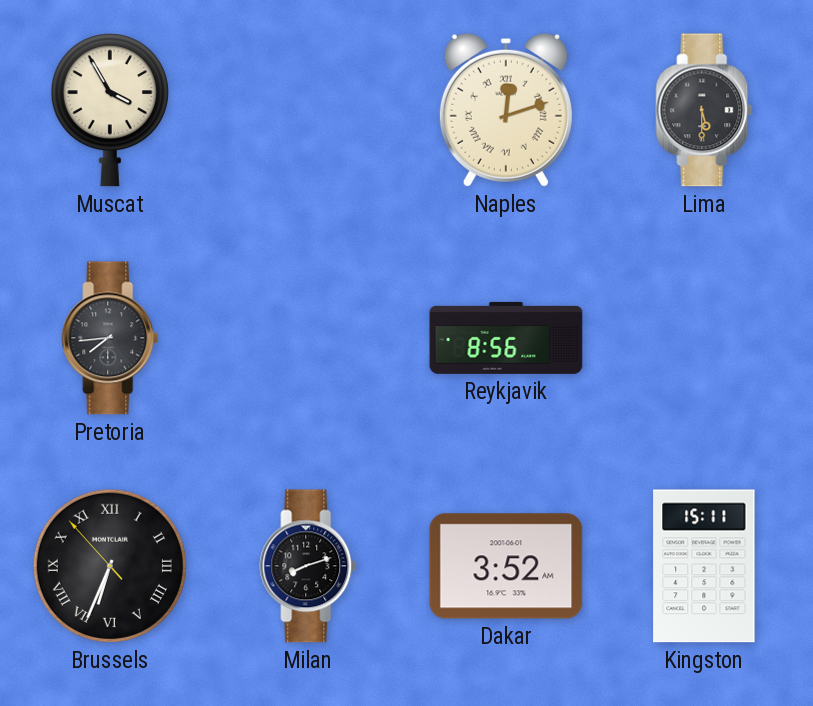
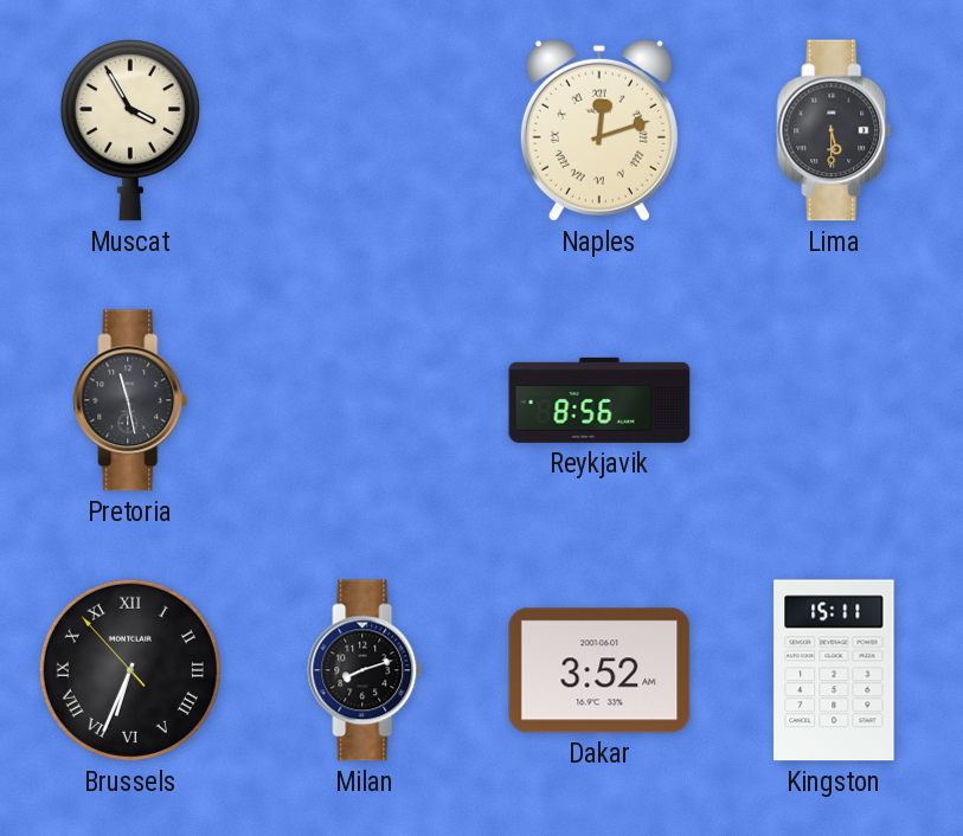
Pretoria: 7:44 -> 11:28
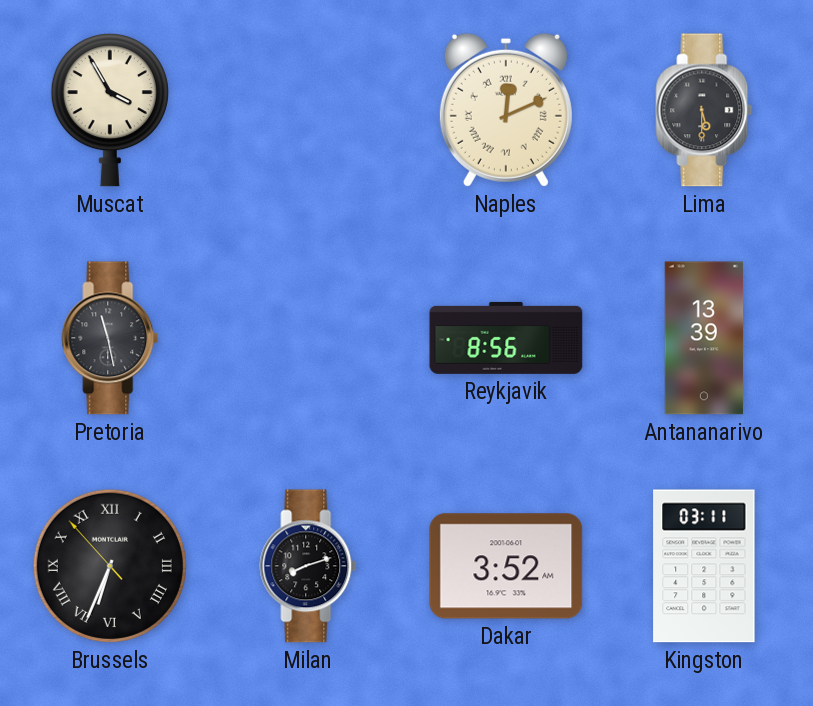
Naples: 12:12 -> 12:11
Antananarivo: none -> 13:39
Kingston: 15:11 -> 03:11
